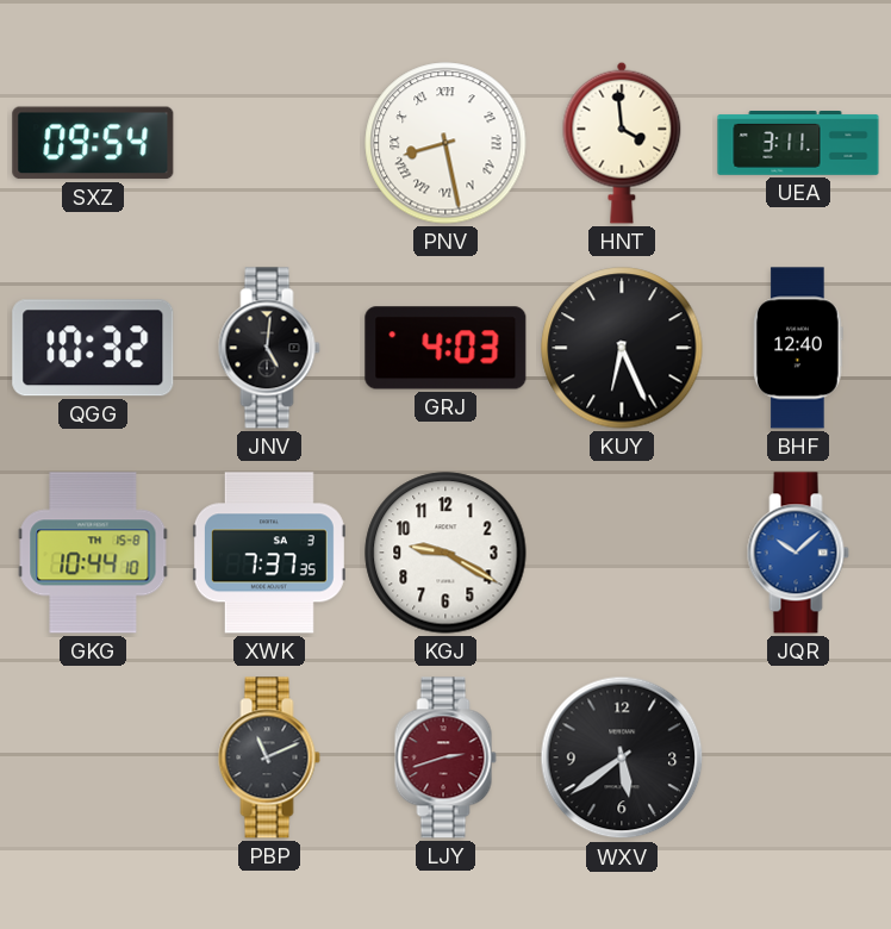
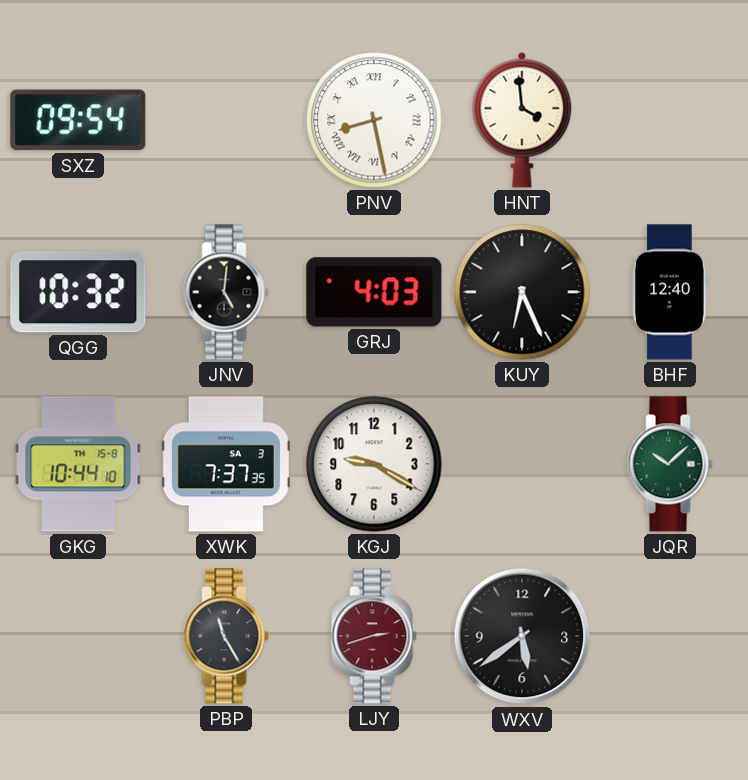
UEA: 3:11 -> none
JQR dial: blue -> green
PBP: 11:11 -> 11:25
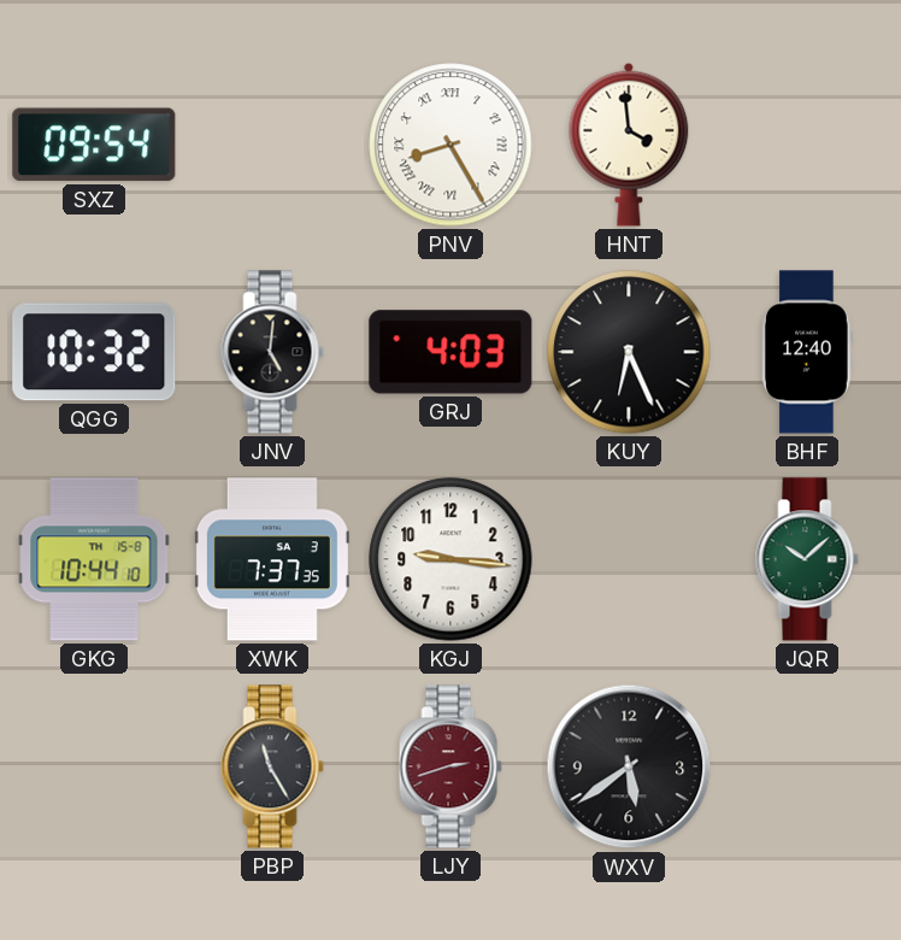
PNV: 8:28 -> 8:25
KGJ: 9:20 -> 9:16
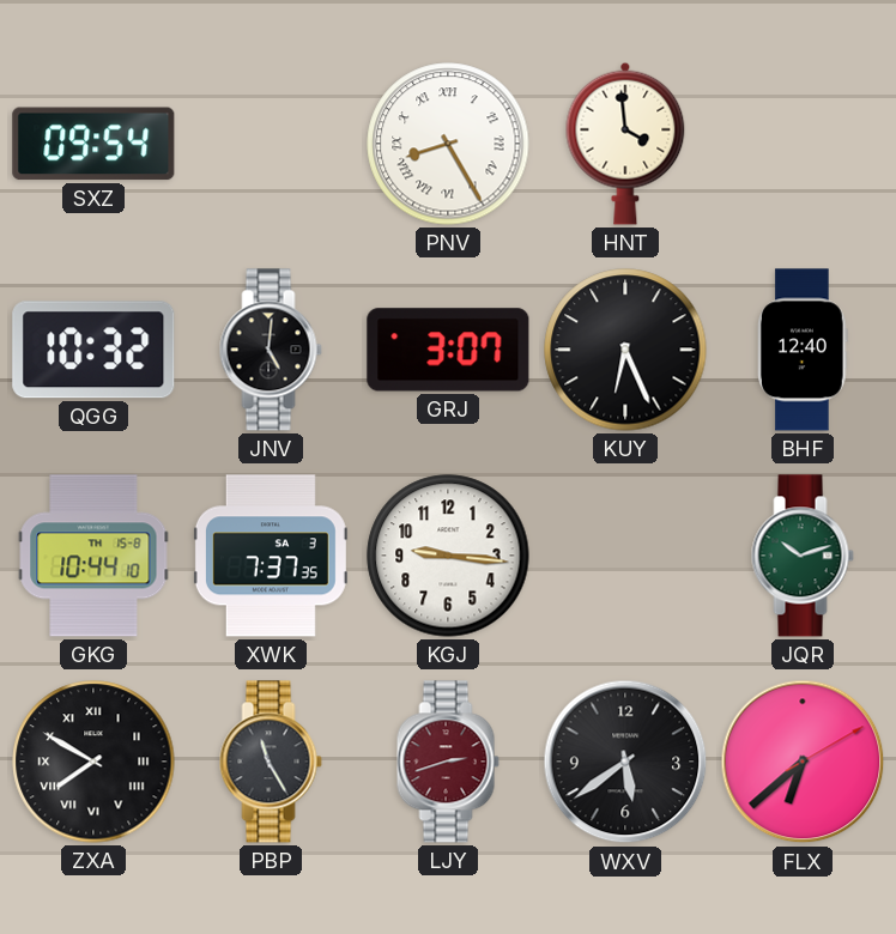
GRJ: 4:03 -> 3:07
JQR: 10:08 -> 10:12
ZXA: none -> 7:50
FLX: none -> 6:38
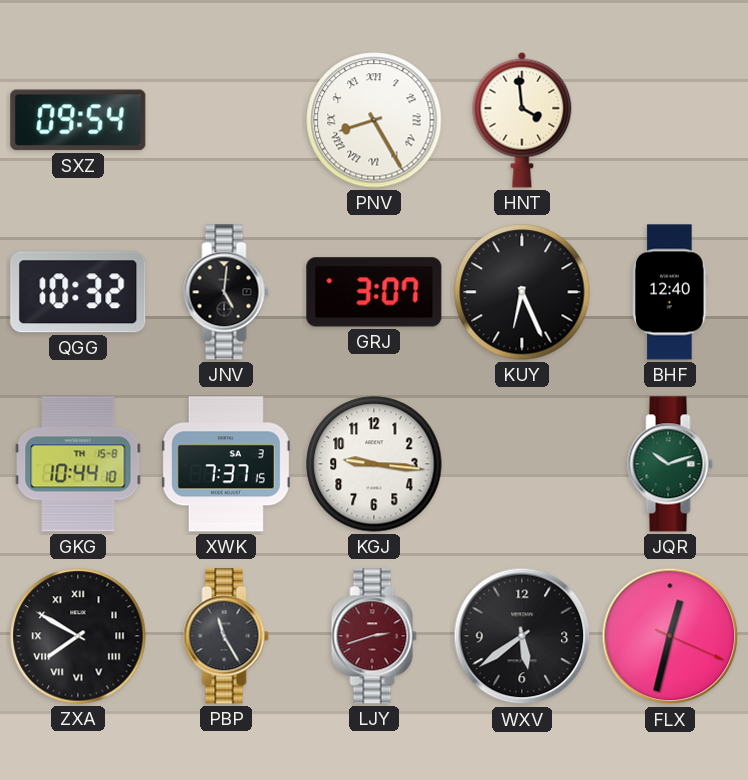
XWK: 7:37:35 -> 7:37:15
FLX: 6:38 -> 12:32
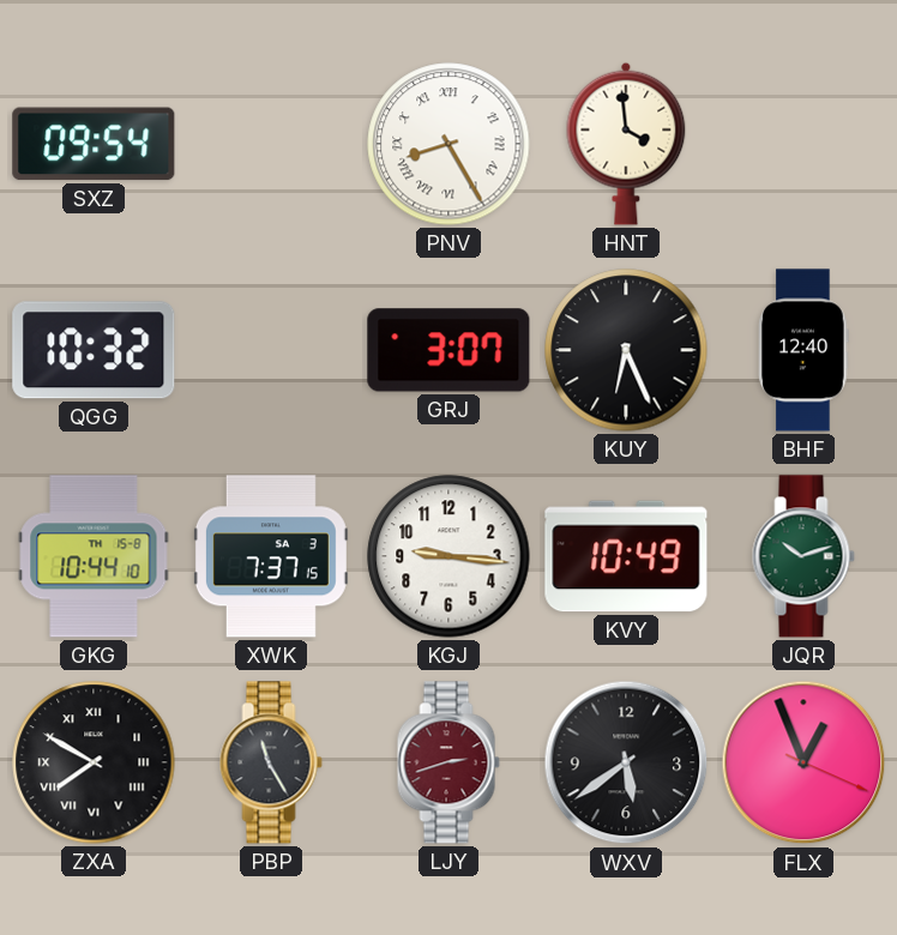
JNV: 5:01 -> none
KVY: none -> 10:49
FLX: 12:32 -> 12:56
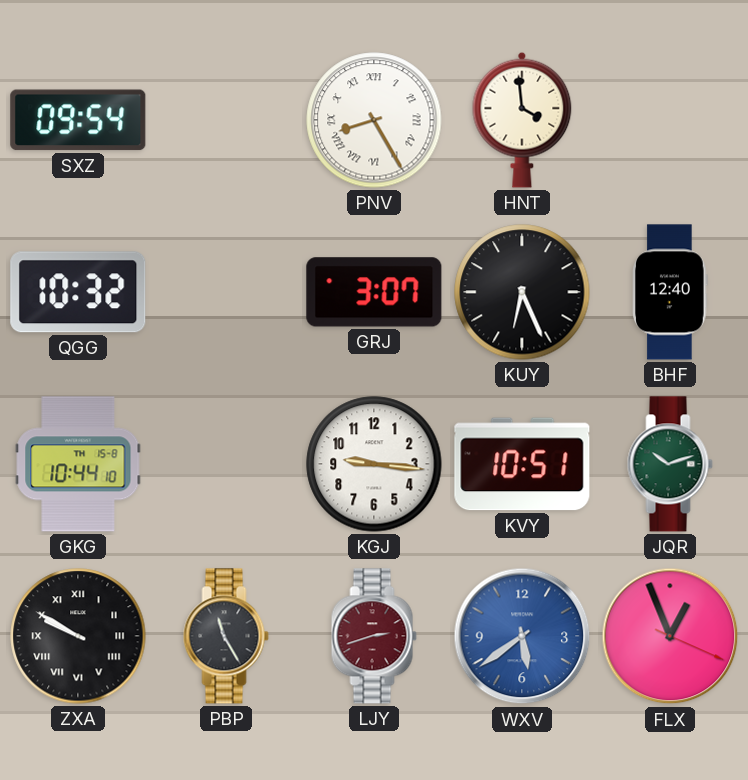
XWK: 7:37 -> none
KVY: 10:49 -> 10:51
ZXA: 7:50 -> 9:50
WXV dial: black -> blue
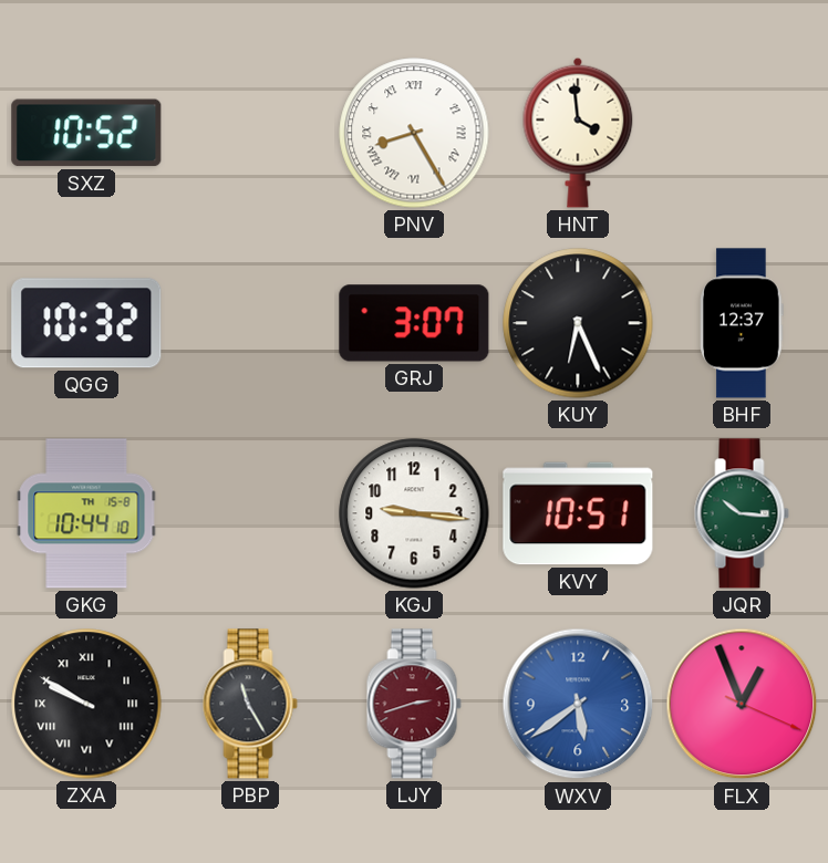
SXZ: 09:54 -> 10:52
BHF: 12:40 -> 12:37
JQR: 10:12 -> 10:16
